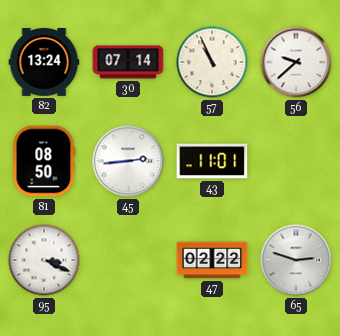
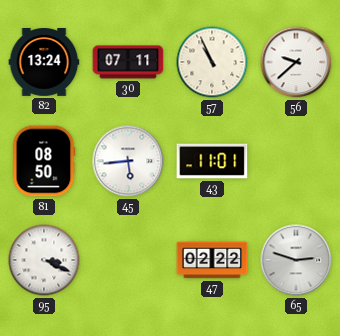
30: 07:14 -> 07:11
45: 2:44 -> 5:44
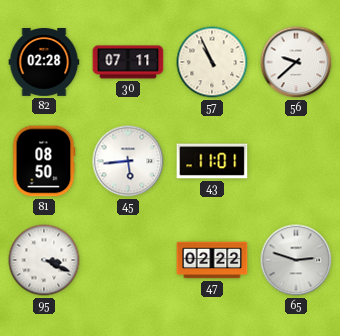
82: 13:24 -> 02:28
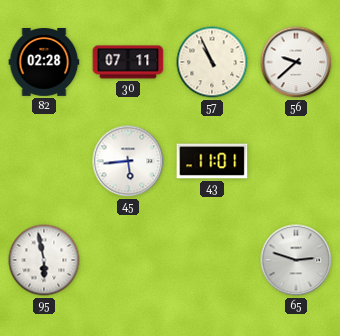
81: 08:50 -> none
95: 3:19 -> 5:58
47: 02:22 -> none
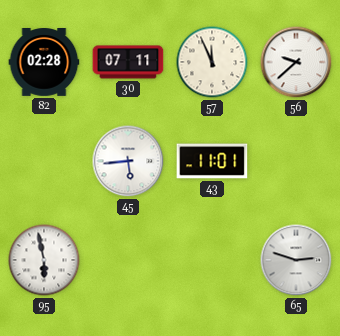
57: 10:56 -> 11:56
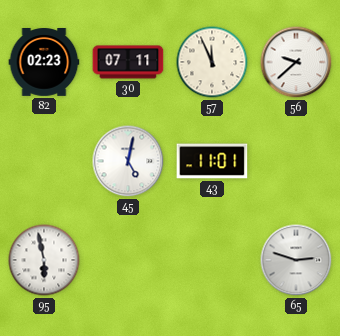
82: 02:28 -> 02:23
45: 5:44 -> 5:02
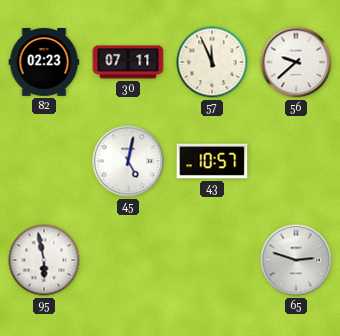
43: 11:01 -> 10:57
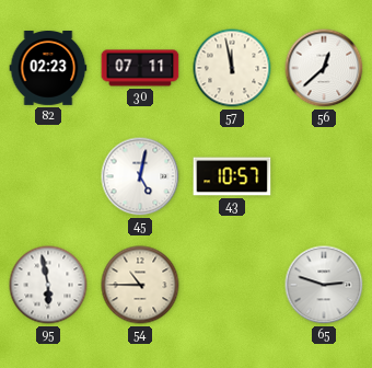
57: 11:56 -> 11:58
56: 9:38 -> 12:38
54: none -> 10:45
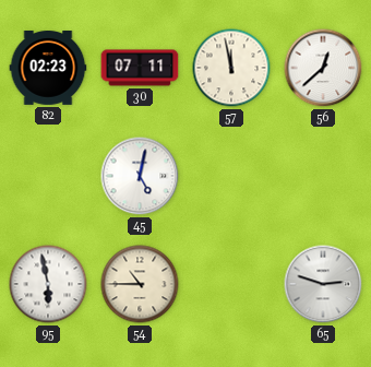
43: 10:57 -> none
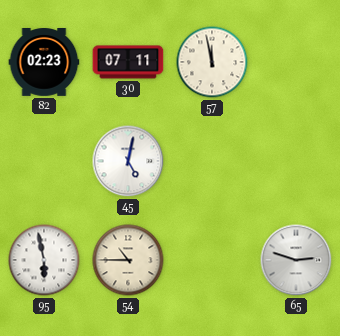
56: 12:38 -> none
